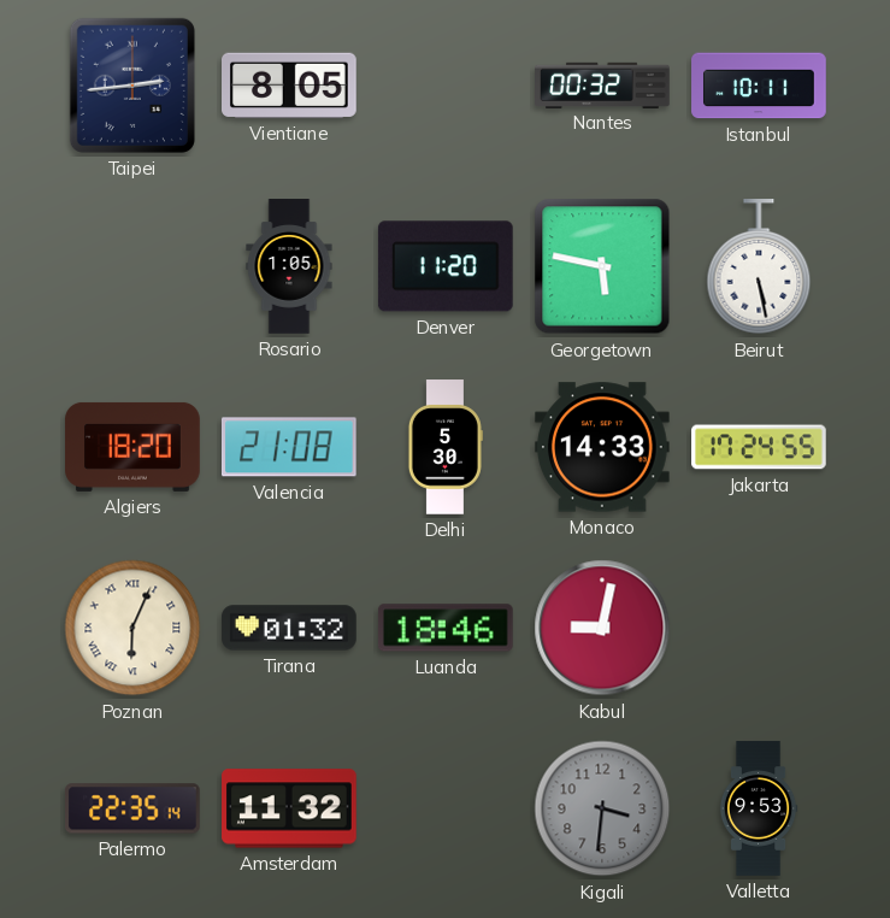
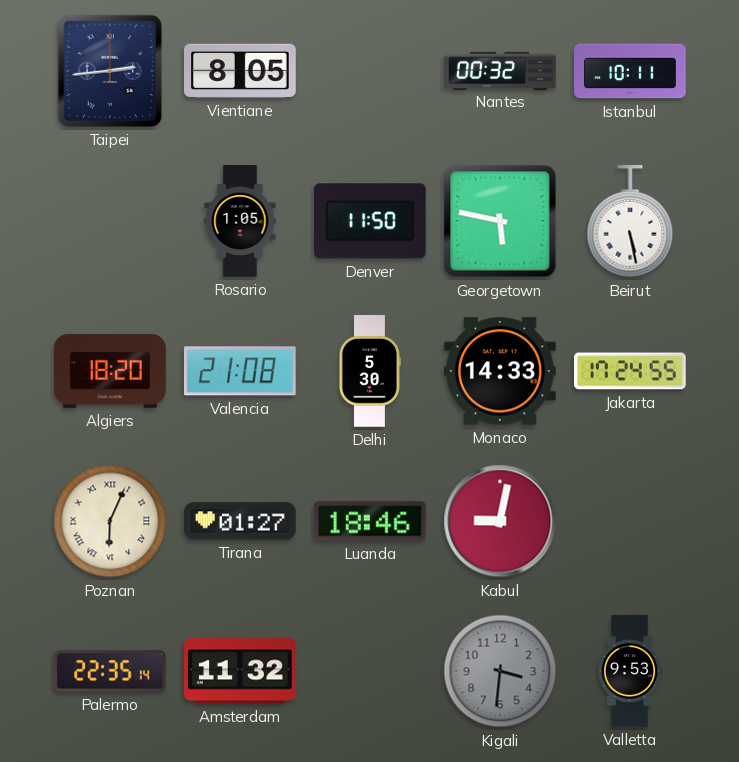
Denver: 11:20 -> 11:50
Tirana: 01:32 -> 01:27
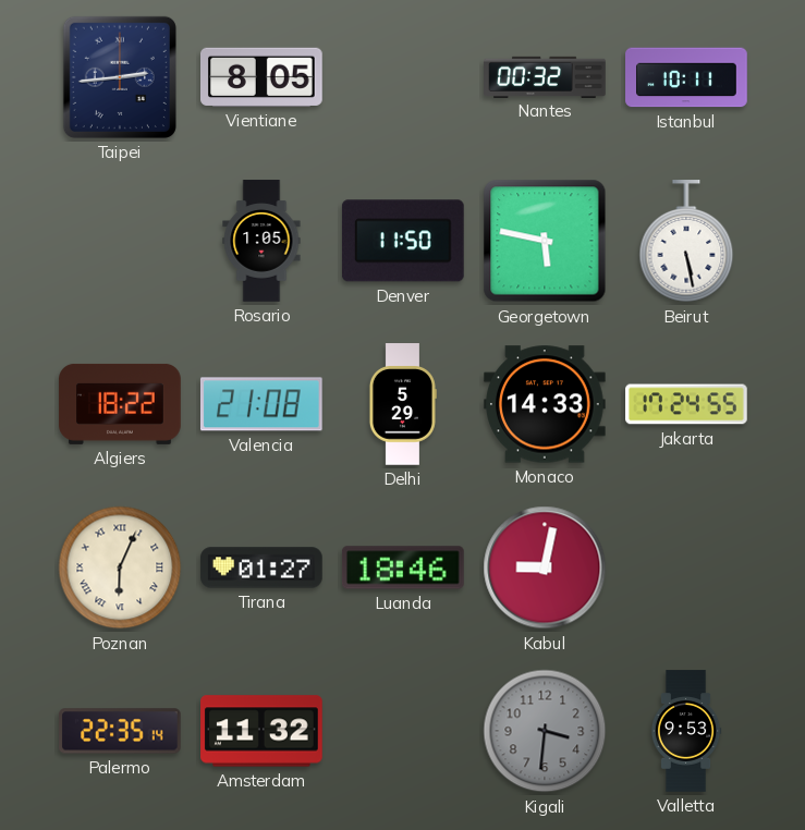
Algiers: 18:20 -> 18:22
Delhi: 5:30 -> 5:29
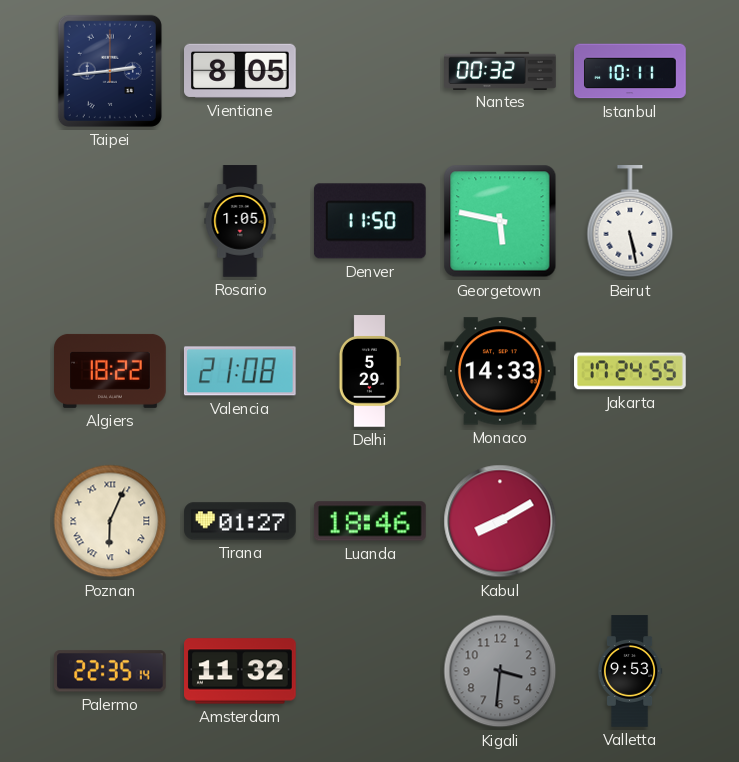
Kabul: 9:02 -> 8:10
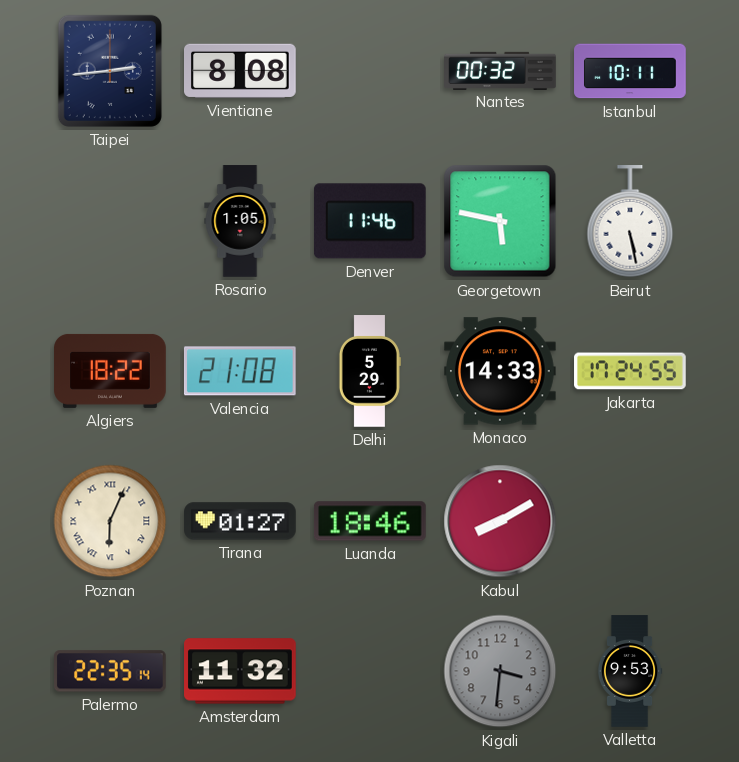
Vientiane: 8:05 -> 8:08
Denver: 11:50 -> 11:46
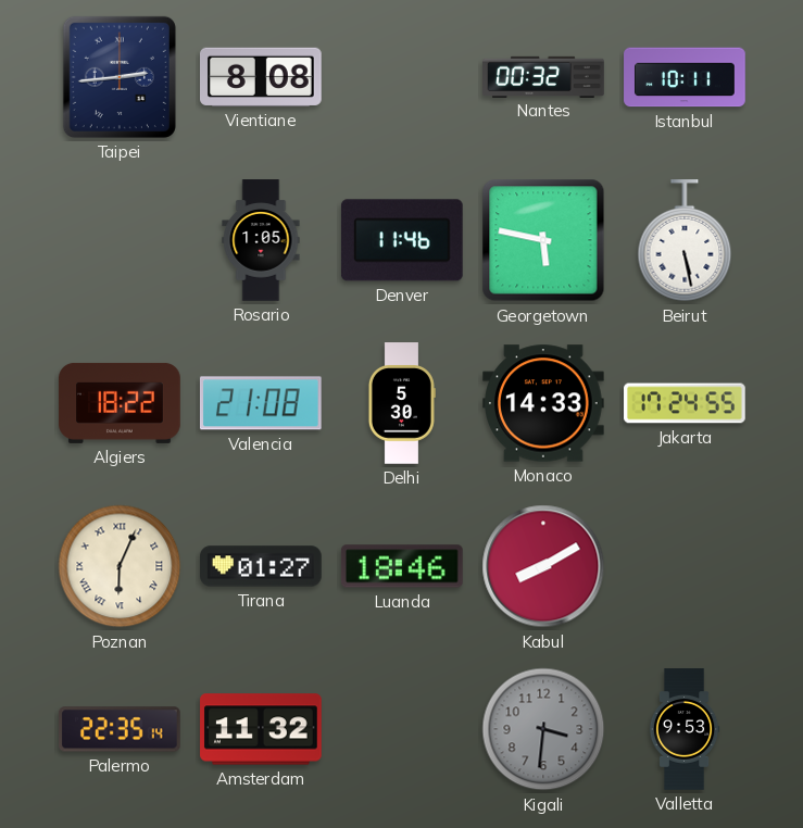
Delhi: 5:29 -> 5:30
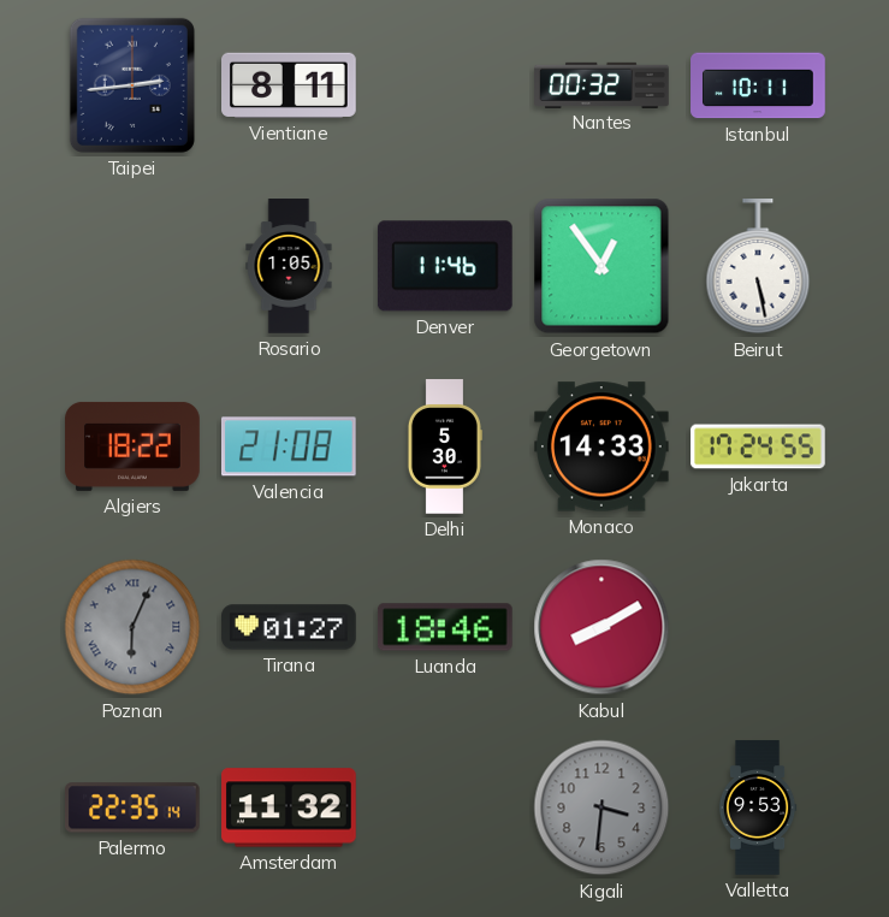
Vientiane: 8:08 -> 8:11
Georgetown: 5:47 -> 12:54
Poznan dial: cream -> grey
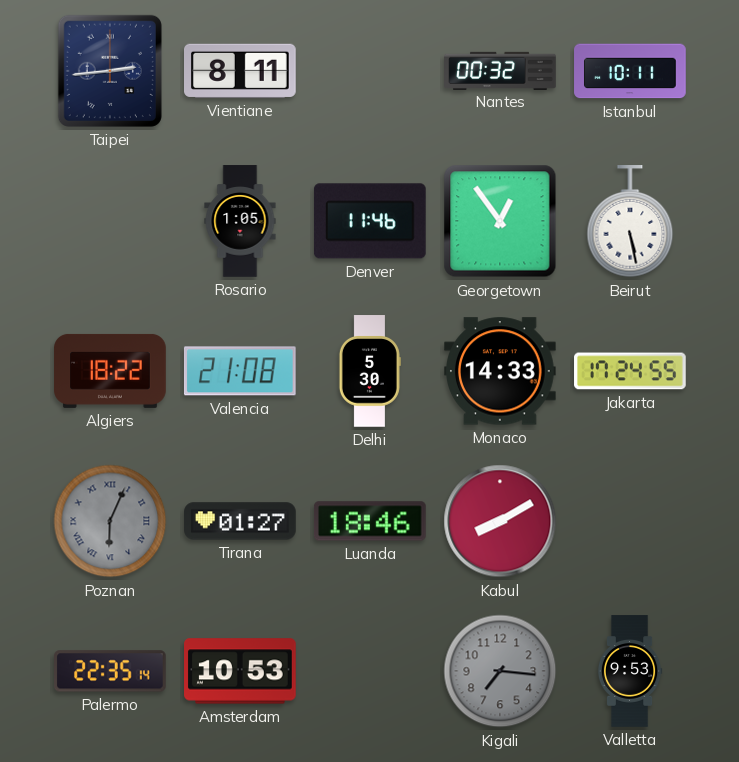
Amsterdam: 11:32 -> 10:53
Kigali: 3:31 -> 7:16
